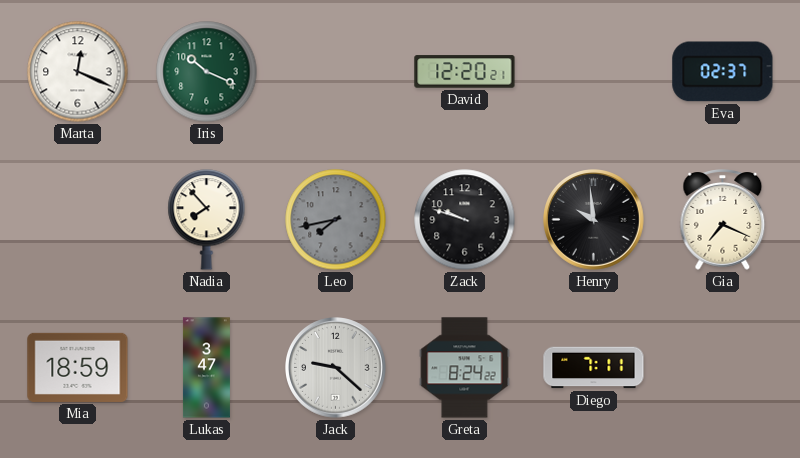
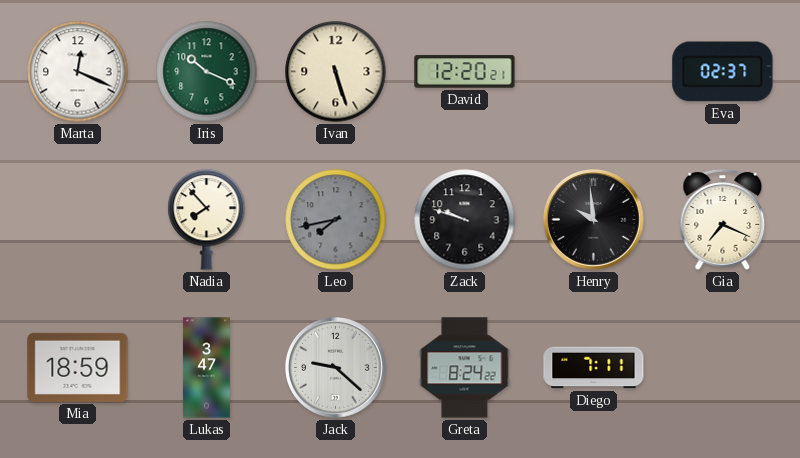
Ivan: none -> 5:27
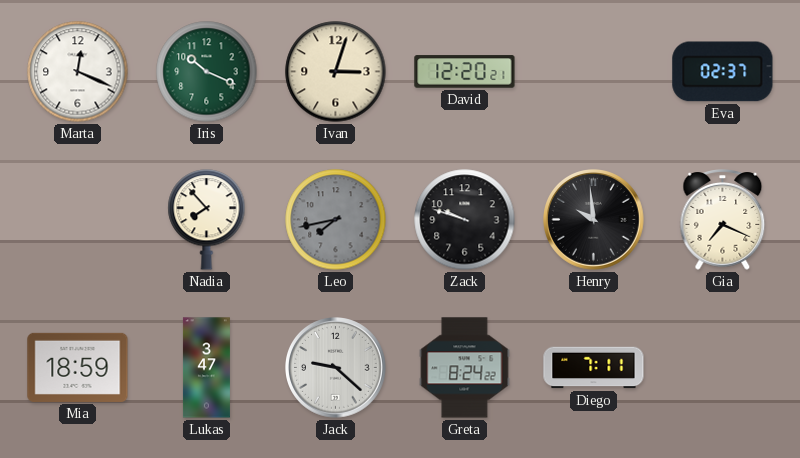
Ivan: 5:27 -> 3:03
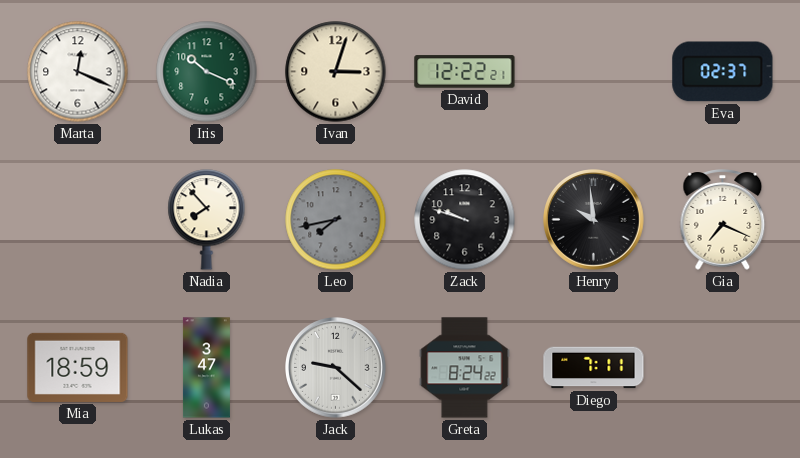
David: 12:20 -> 12:22
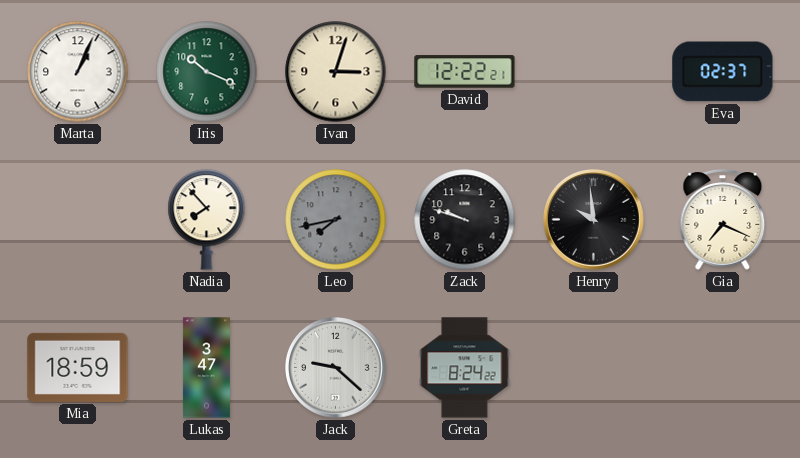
Marta: 12:19 -> 1:04
Diego: 7:11 -> none
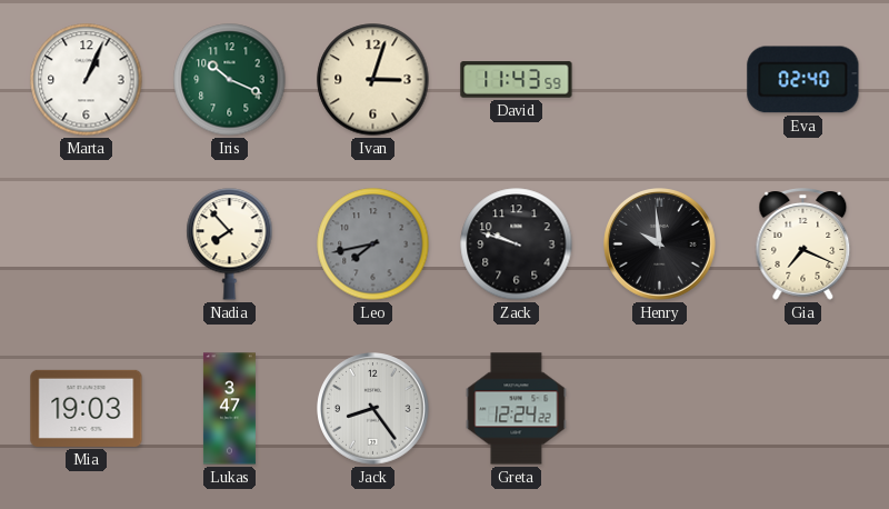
David: 12:22 -> 11:43
Eva: 02:37 -> 02:40
Mia: 18:59 -> 19:03
Jack: 9:22 -> 8:24
Greta: 8:24 -> 12:24
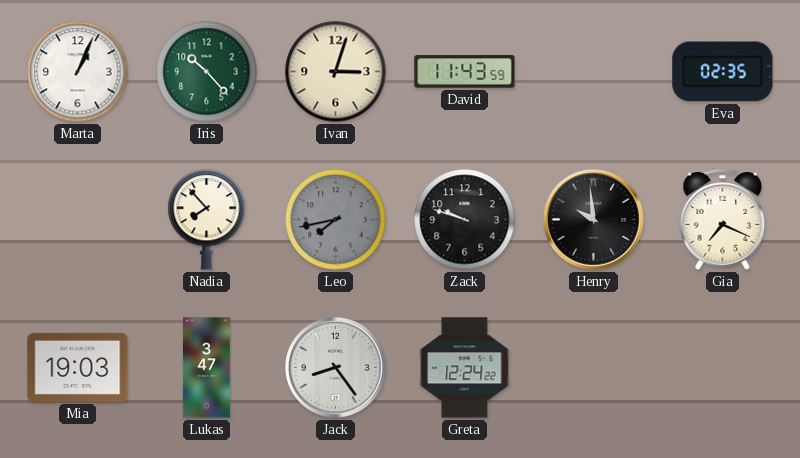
Iris: 10:19 -> 10:23
Eva: 02:40 -> 02:35
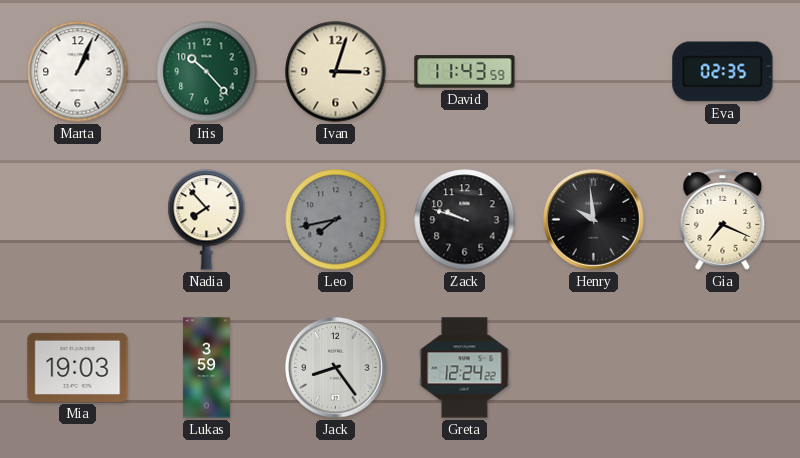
Lukas: 3:47 -> 3:59
